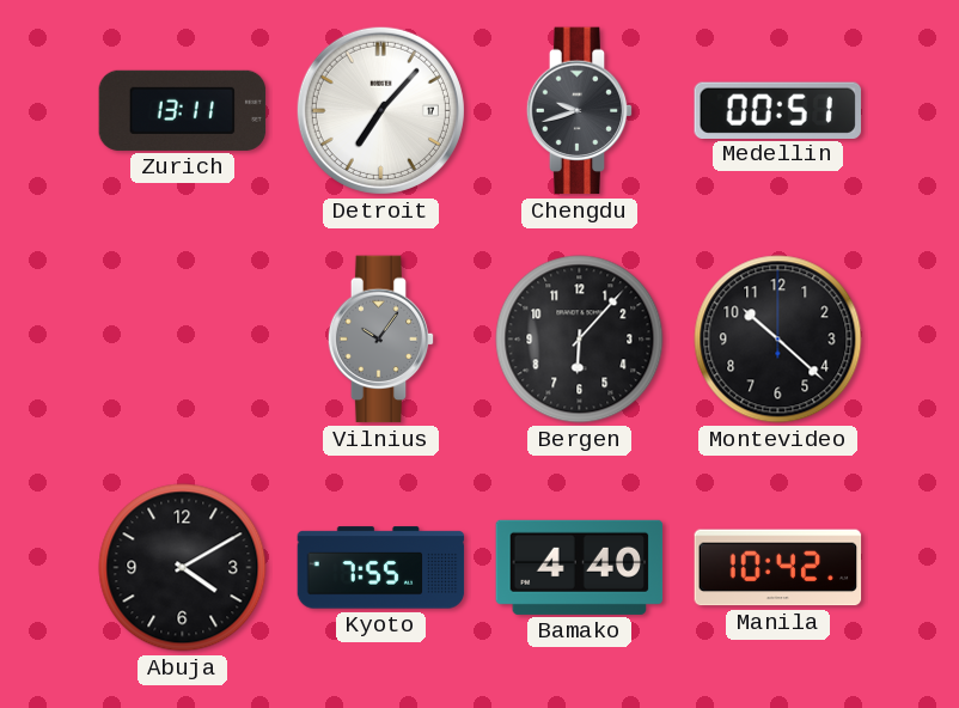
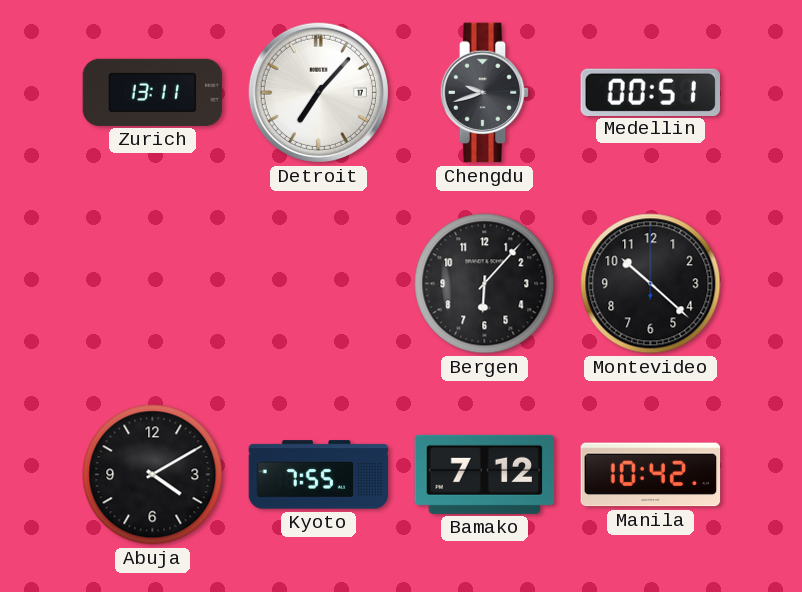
Vilnius: 10:06 -> none
Bamako: 4:40 -> 7:12
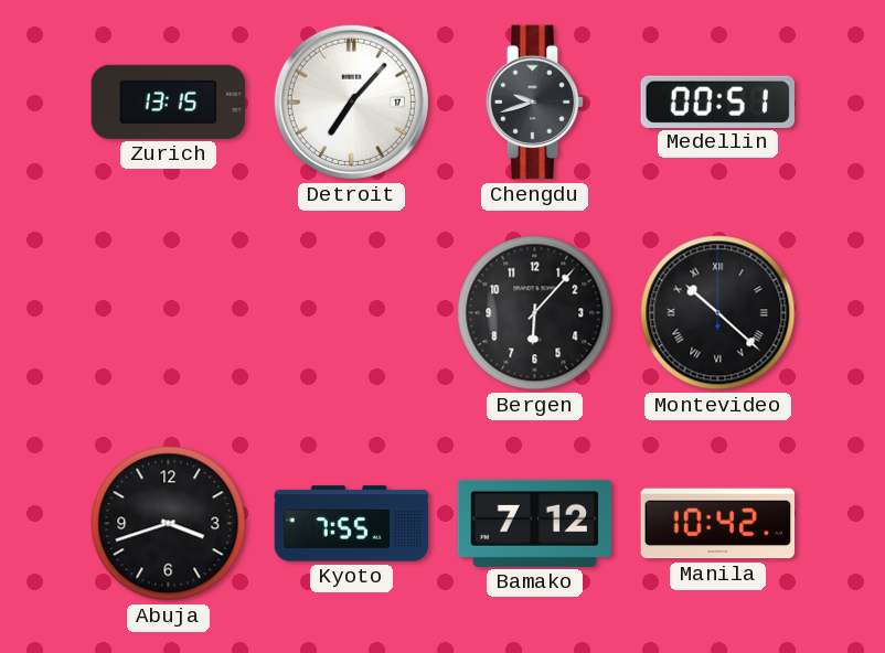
Zurich: 13:11 -> 13:15
Montevideo numerals: Arabic -> Roman
Abuja: 4:10 -> 3:42
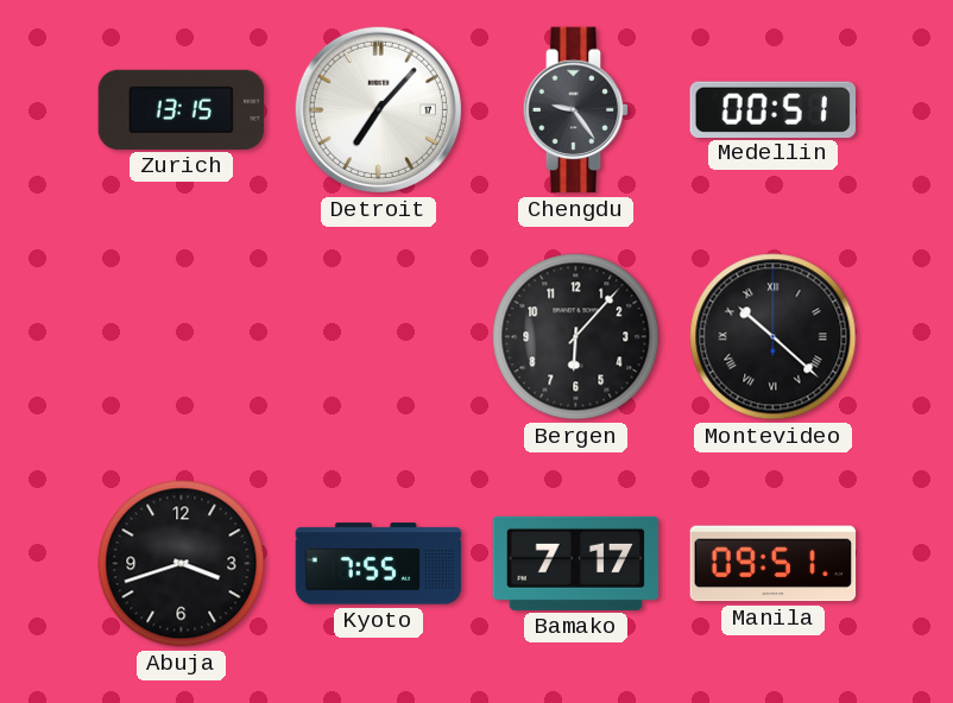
Chengdu: 9:42 -> 9:24
Bamako: 7:12 -> 7:17
Manila: 10:42 -> 09:51
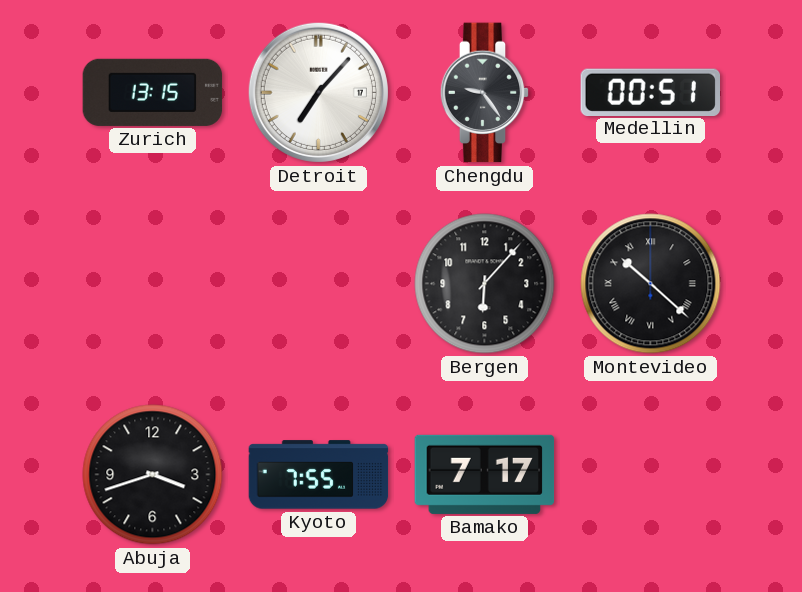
Manila: 09:51 -> none
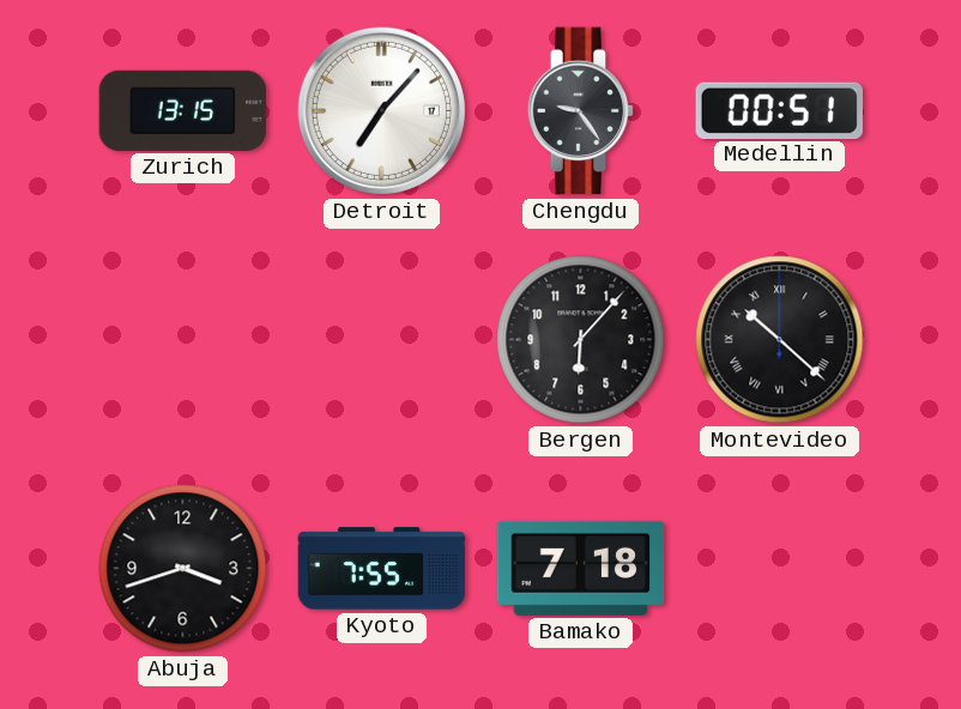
Bamako: 7:17 -> 7:18
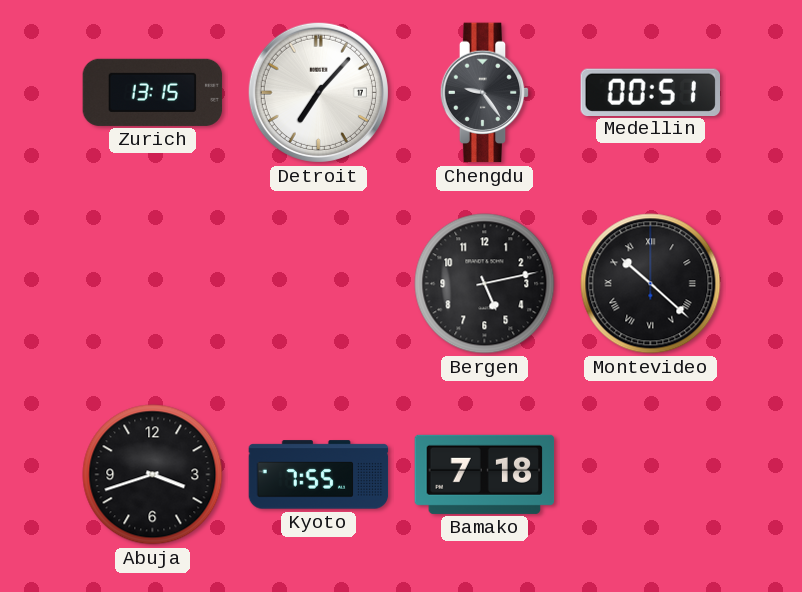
Bergen: 6:07 -> 5:13
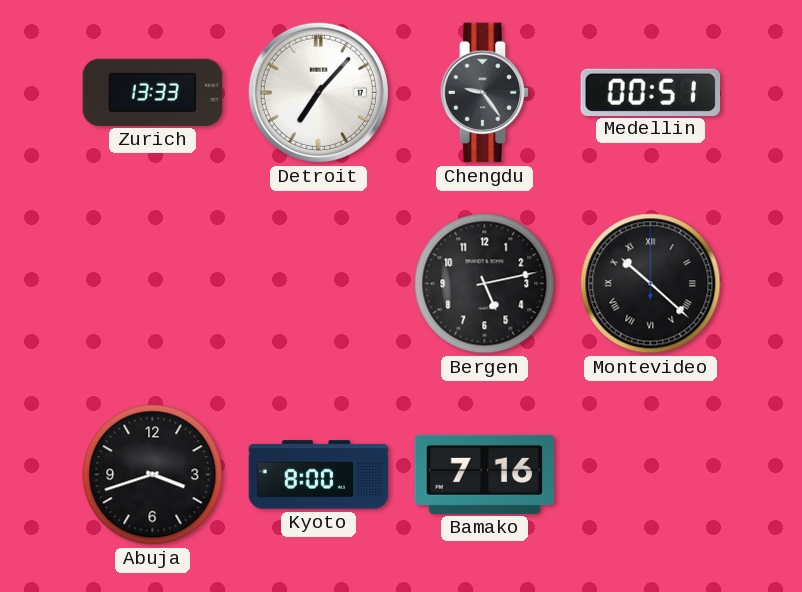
Zurich: 13:15 -> 13:33
Kyoto: 7:55 -> 8:00
Bamako: 7:18 -> 7:16
